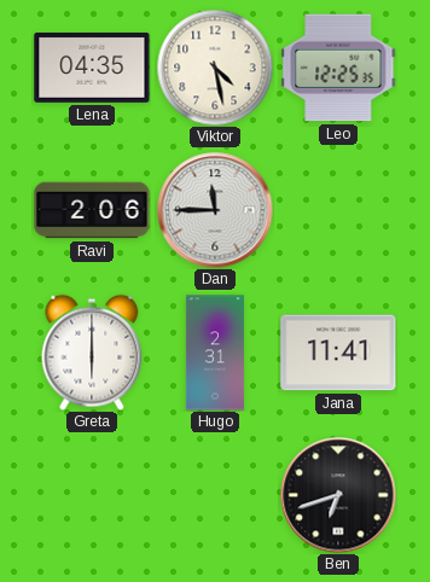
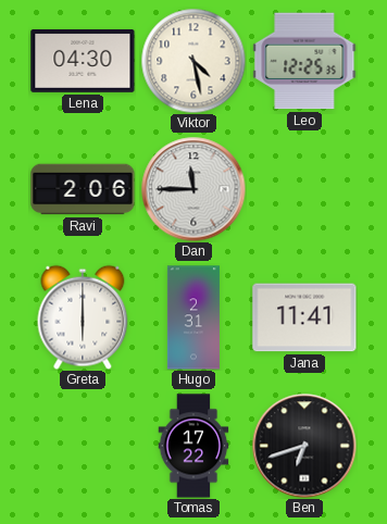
Lena: 04:35 -> 04:30
Tomas: none -> 17:22
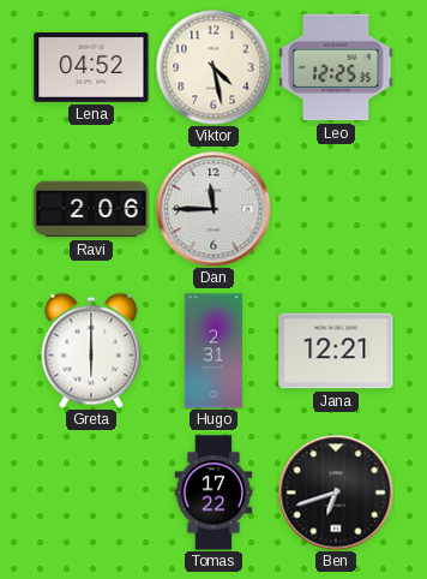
Lena: 04:30 -> 04:52
Jana: 11:41 -> 12:21
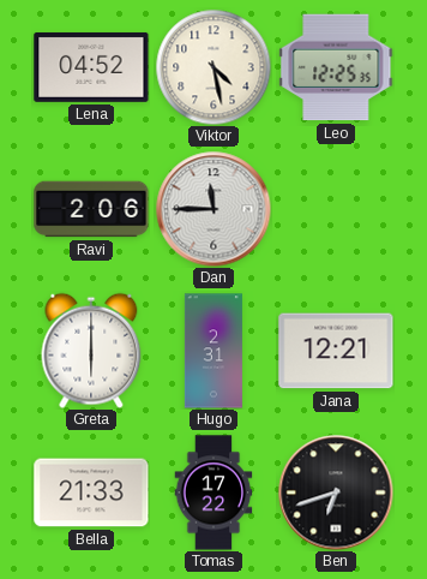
Bella: none -> 21:33
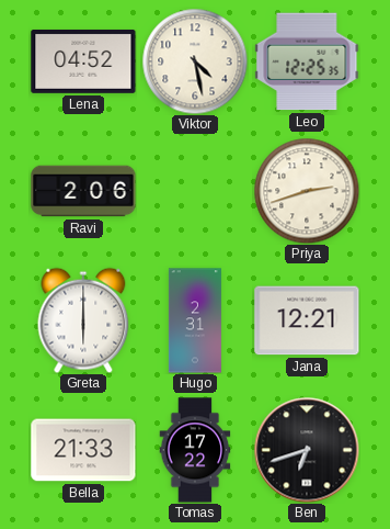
Dan: 11:45 -> none
Priya: none -> 2:42
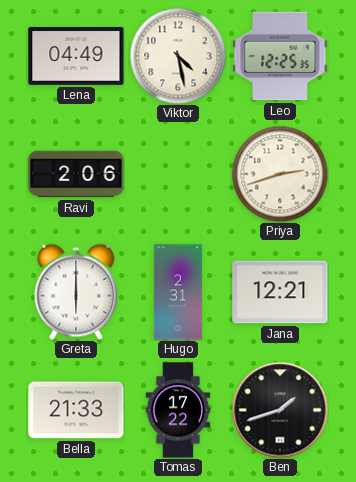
Lena: 04:52 -> 04:49
Ben: 6:42 -> 1:42
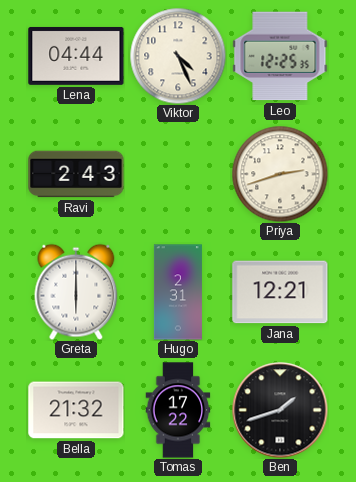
Lena: 04:49 -> 04:44
Viktor: 4:28 -> 4:26
Ravi: 2:06 -> 2:43
Bella: 21:33 -> 21:32
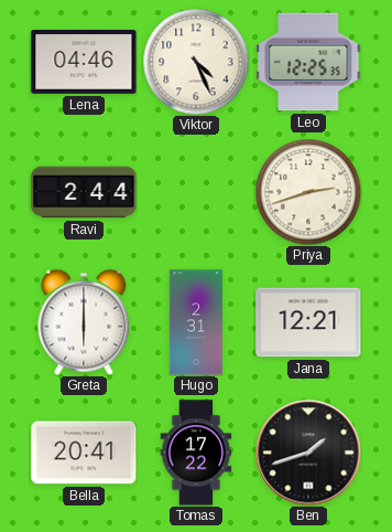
Lena: 04:44 -> 04:46
Ravi: 2:43 -> 2:44
Bella: 21:32 -> 20:41
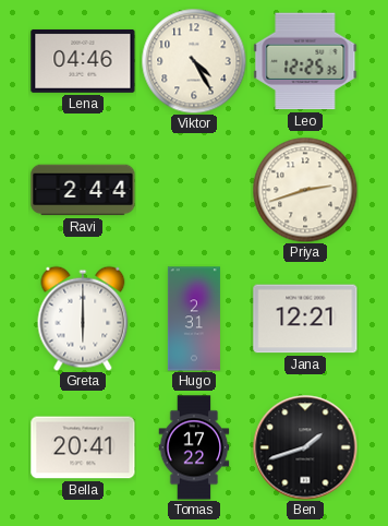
Viktor: 4:26 -> 4:25
